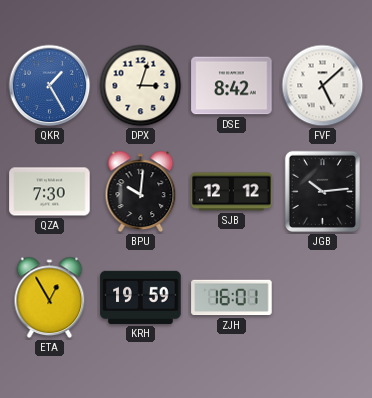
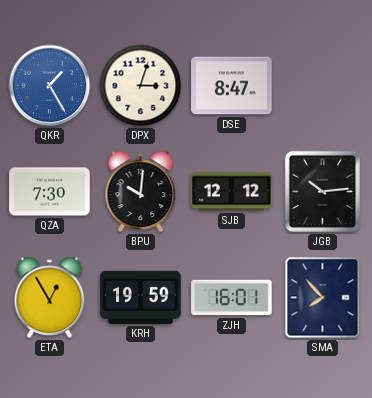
DSE: 8:42 -> 8:47
FVF: 5:08 -> none
SMA: none -> 7:53
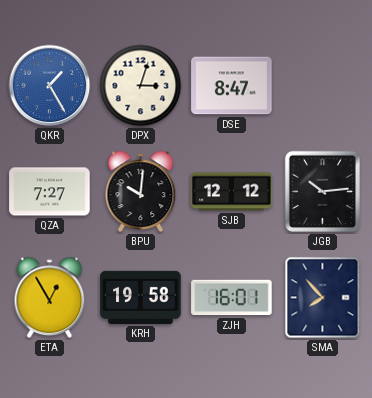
QZA: 7:30 -> 7:27
KRH: 19:59 -> 19:58
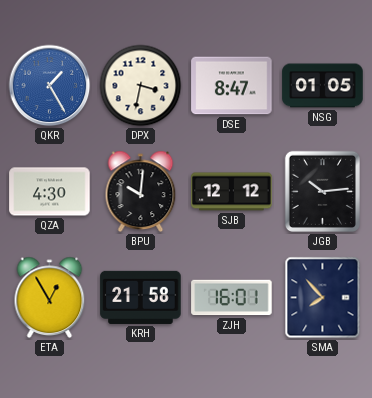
DPX: 3:03 -> 3:32
NSG: none -> 01:05
QZA: 7:27 -> 4:30
KRH: 19:58 -> 21:58
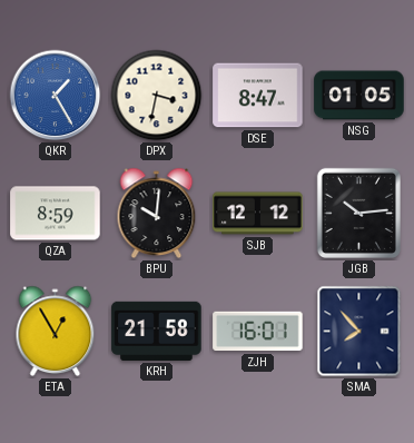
QZA: 4:30 -> 8:59
